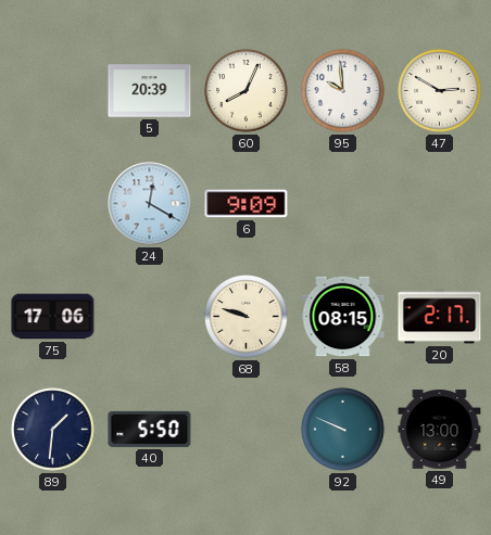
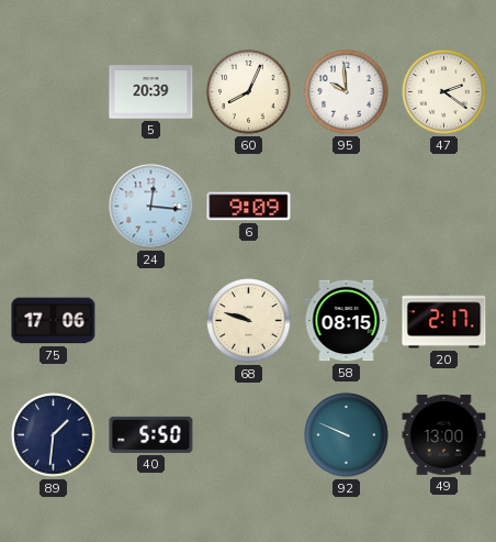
47: 2:50 -> 2:21
24: 12:20 -> 12:16
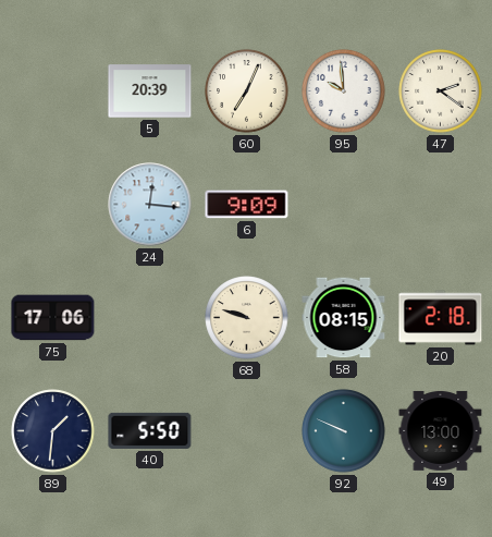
60: 8:04 -> 7:04
20: 2:17 -> 2:18
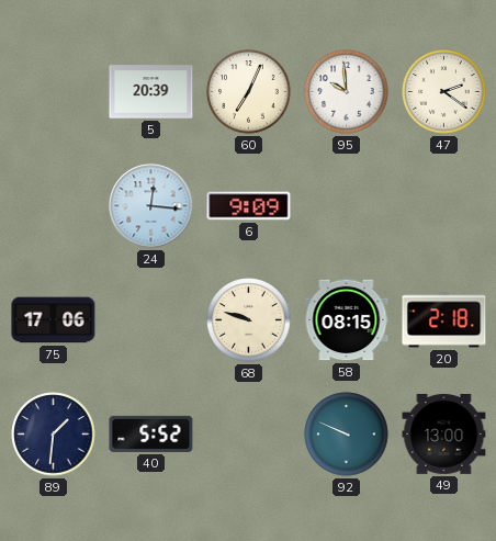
40: 5:50 -> 5:52
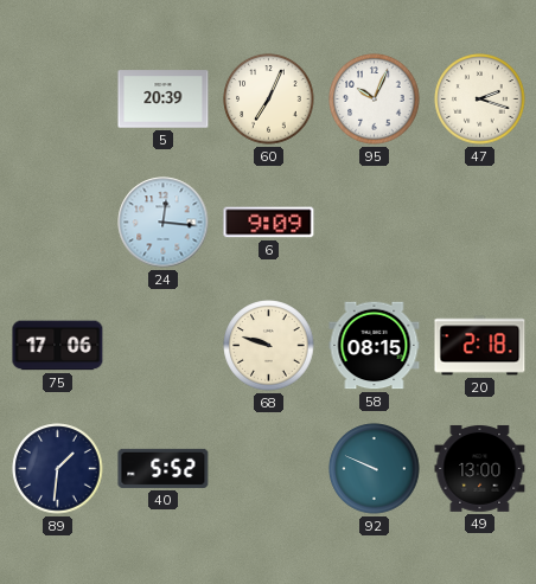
95: 9:59 -> 10:04
47: 2:21 -> 2:18
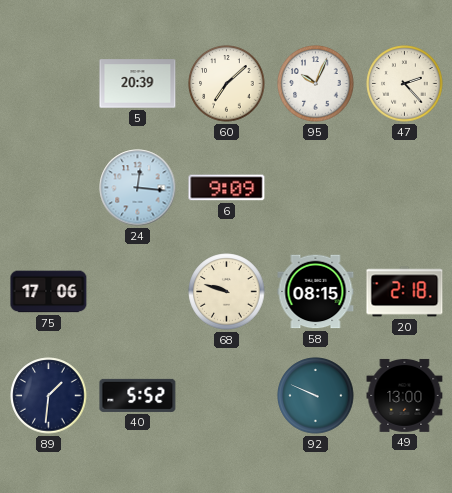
60: 7:04 -> 7:08
47: 2:18 -> 2:23
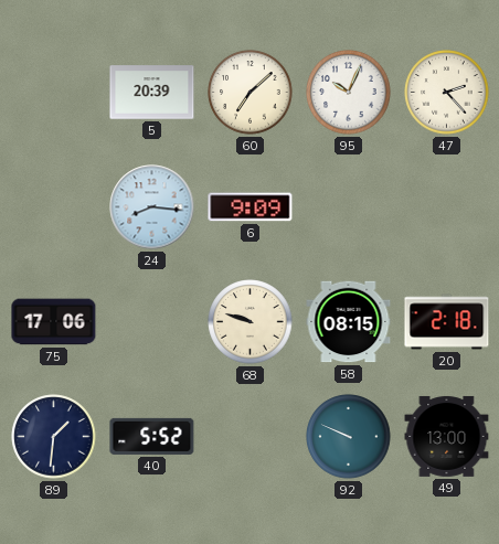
24: 12:16 -> 8:16
